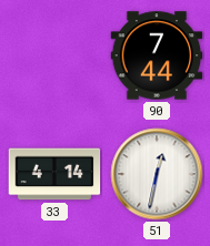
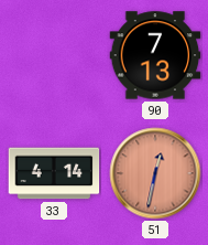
90: 7:44 -> 7:13
51 dial: white -> salmon
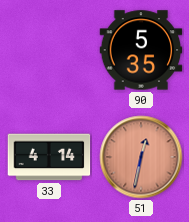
90: 7:13 -> 5:35
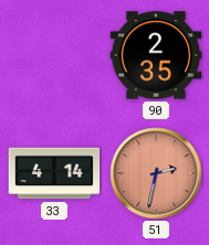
90: 5:35 -> 2:35
51: 12:32 -> 2:32
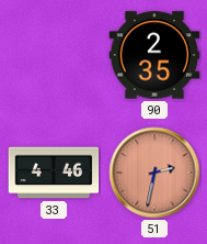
33: 4:14 -> 4:46
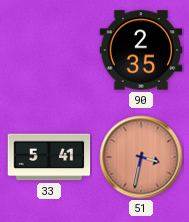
33: 4:46 -> 5:41
51: 2:32 -> 3:32
